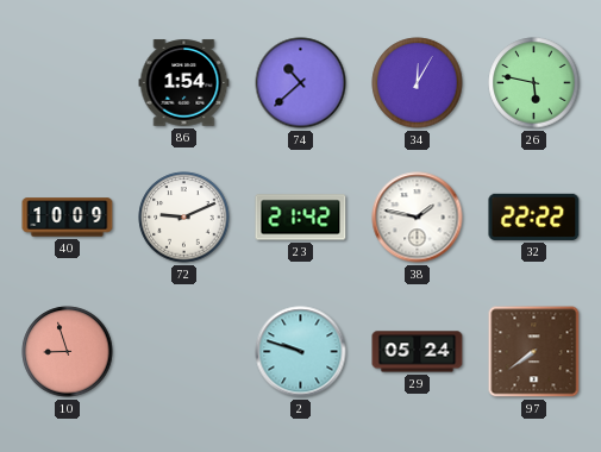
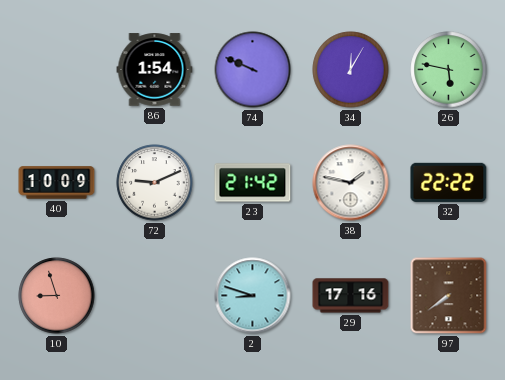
74: 10:38 -> 9:49
2: 9:48 -> 8:48
29: 05:24 -> 17:16
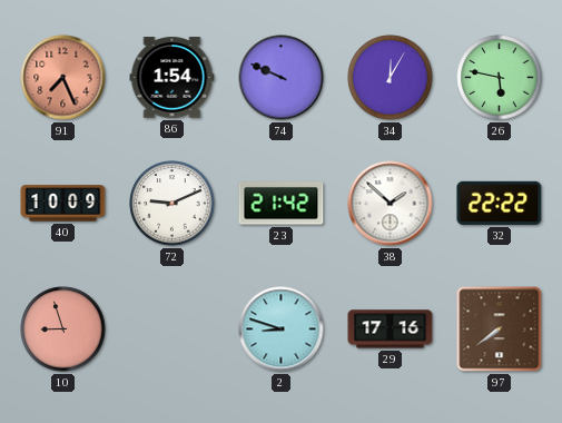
91: none -> 7:26
38: 1:47 -> 1:52
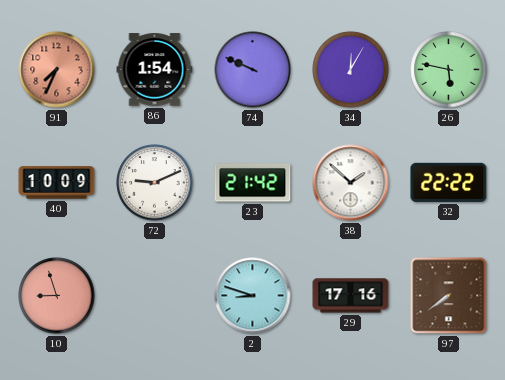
91: 7:26 -> 7:34
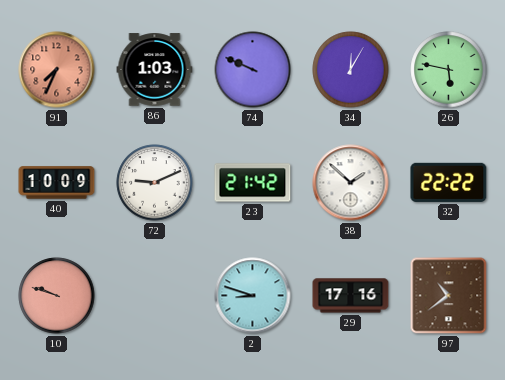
86: 1:54 -> 1:03
10: 8:57 -> 9:48
97: 7:39 -> 10:39
